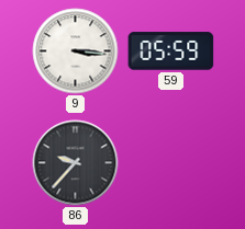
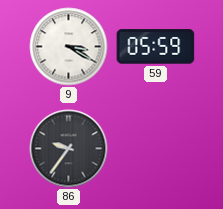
9: 3:16 -> 3:20
86: 9:37 -> 9:36
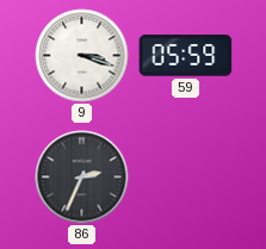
9: 3:20 -> 3:18
86: 9:36 -> 2:34
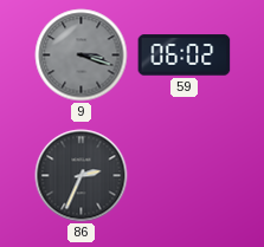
9 dial: white -> grey
59: 05:59 -> 06:02
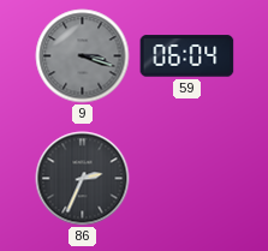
59: 06:02 -> 06:04
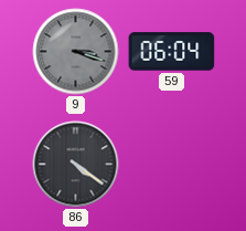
86: 2:34 -> 4:21
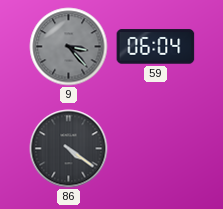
9: 3:18 -> 3:23
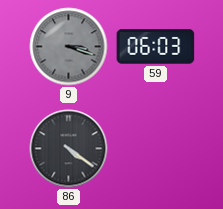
9: 3:23 -> 3:18
59: 06:04 -> 06:03
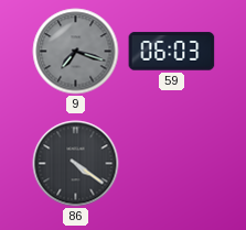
9: 3:18 -> 7:18
